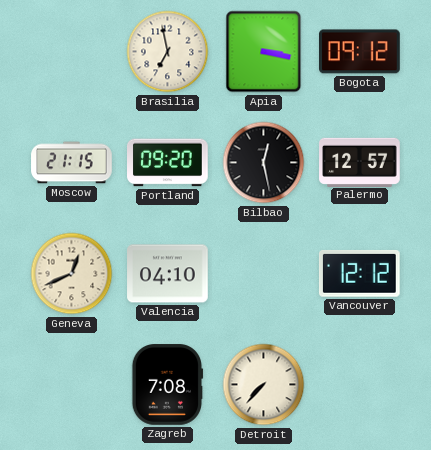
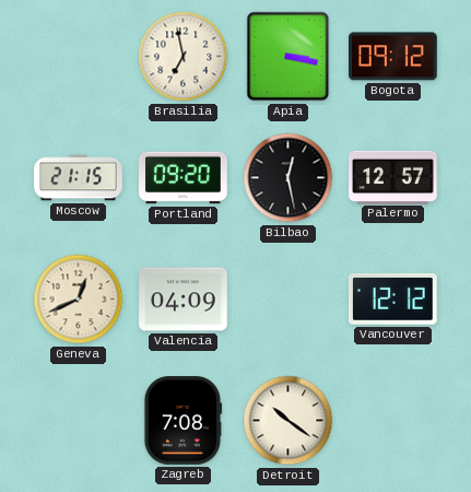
Valencia: 04:10 -> 04:09
Detroit: 7:37 -> 10:21
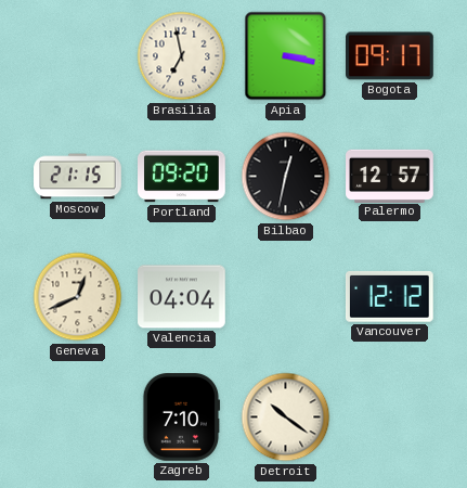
Bogota: 09:12 -> 09:17
Bilbao: 12:28 -> 12:32
Valencia: 04:09 -> 04:04
Zagreb: 7:08 -> 7:10
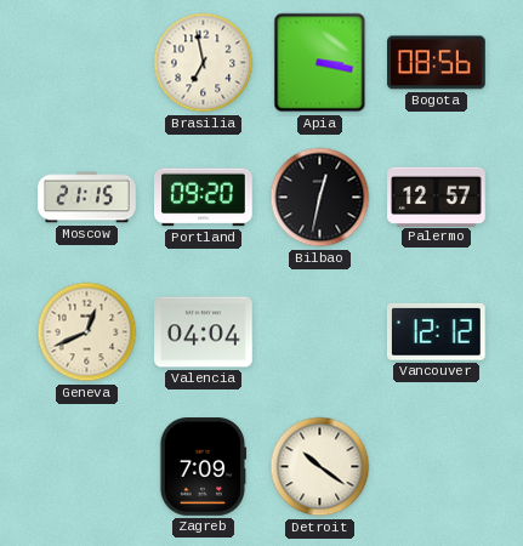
Bogota: 09:17 -> 08:56
Zagreb: 7:10 -> 7:09
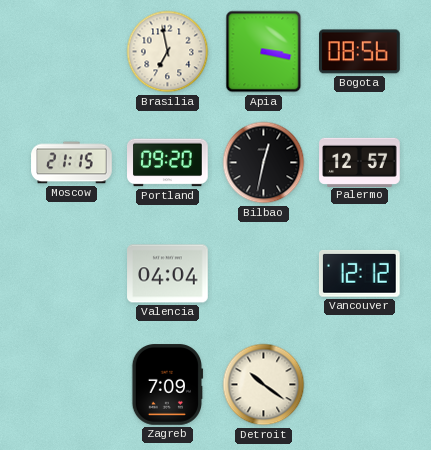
Geneva: 12:41 -> none
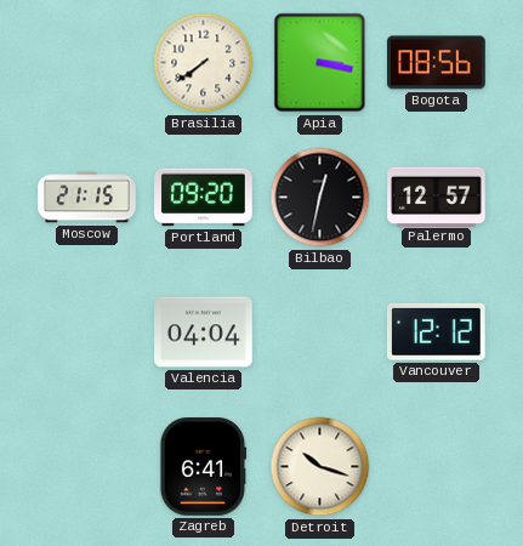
Brasilia: 6:58 -> 7:39
Zagreb: 7:09 -> 6:41
Detroit: 10:21 -> 10:18
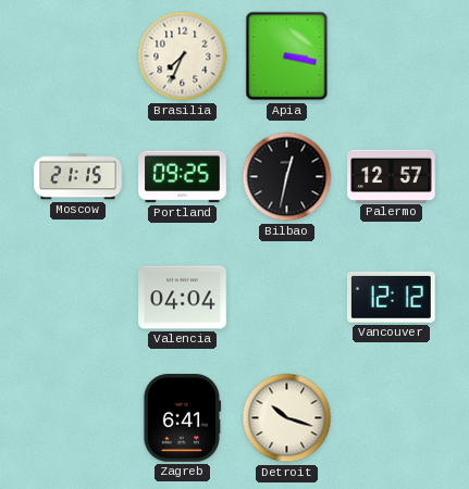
Brasilia: 7:39 -> 7:34
Bogota: 08:56 -> none
Portland: 09:20 -> 09:25
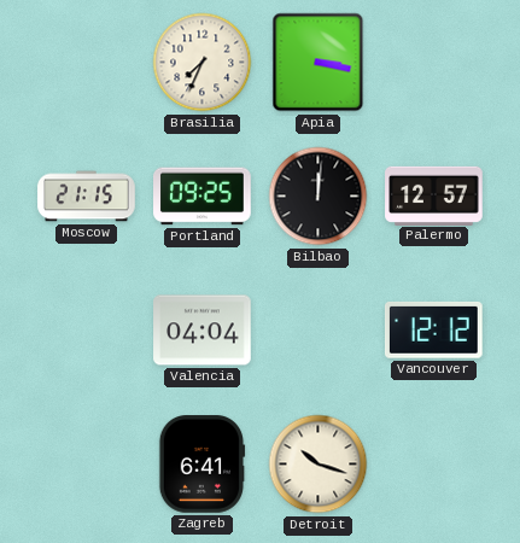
Bilbao: 12:32 -> 12:01
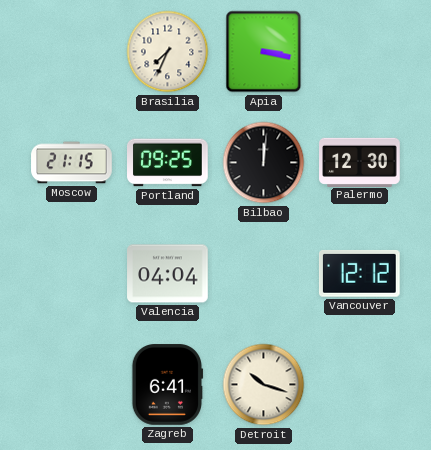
Palermo: 12:57 -> 12:30
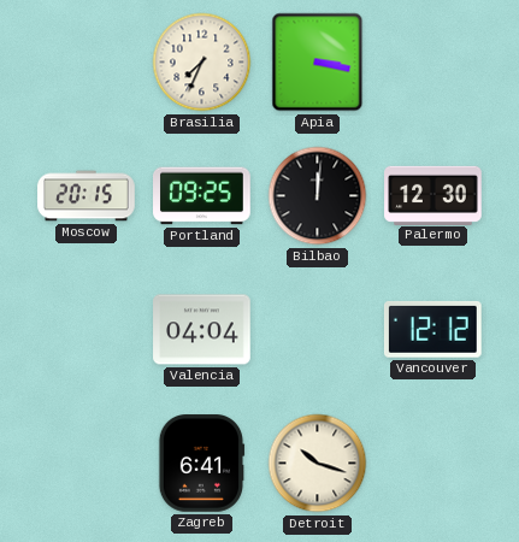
Moscow: 21:15 -> 20:15
